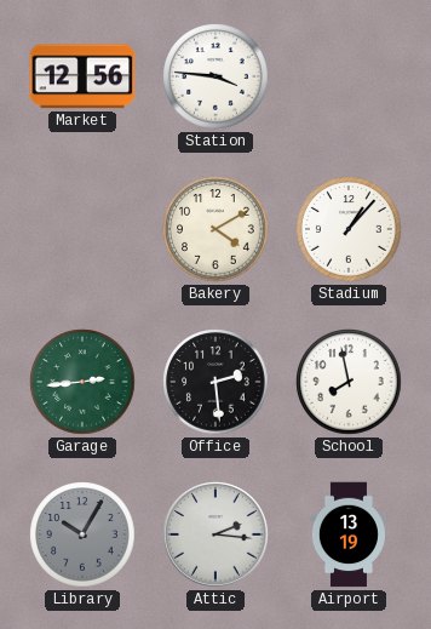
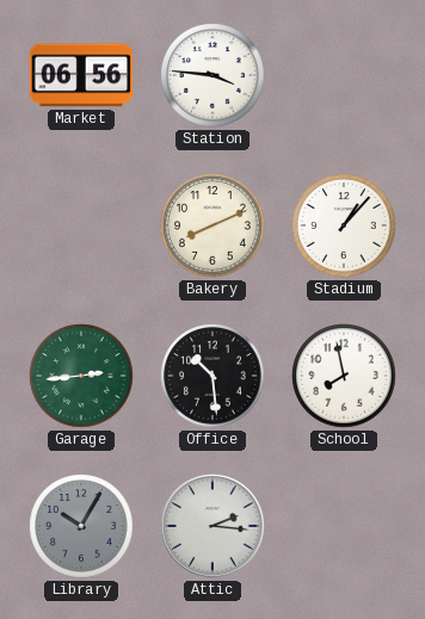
Market: 12:56 -> 06:56
Bakery: 4:10 -> 8:11
Office: 2:29 -> 10:29
Airport: 13:19 -> none
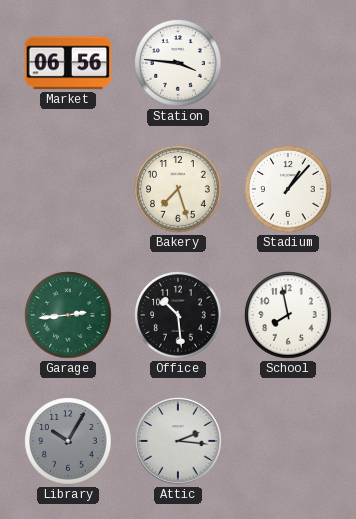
Bakery: 8:11 -> 7:27
